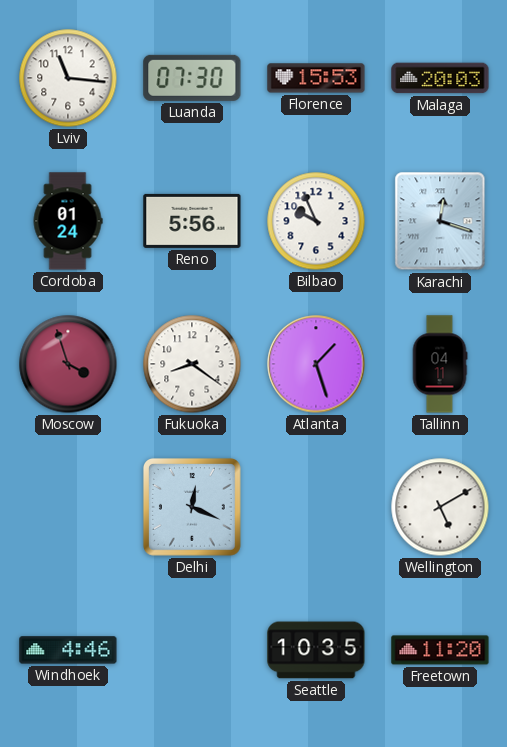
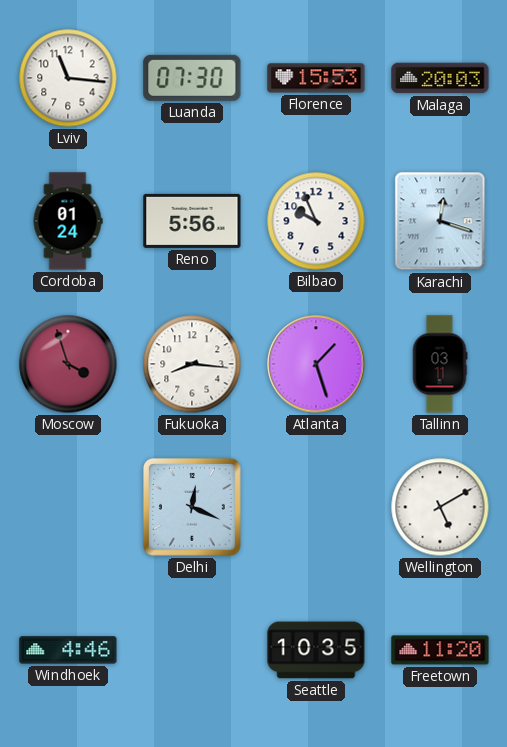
Fukuoka: 8:21 -> 8:16
Tallinn: 04:11 -> 03:11
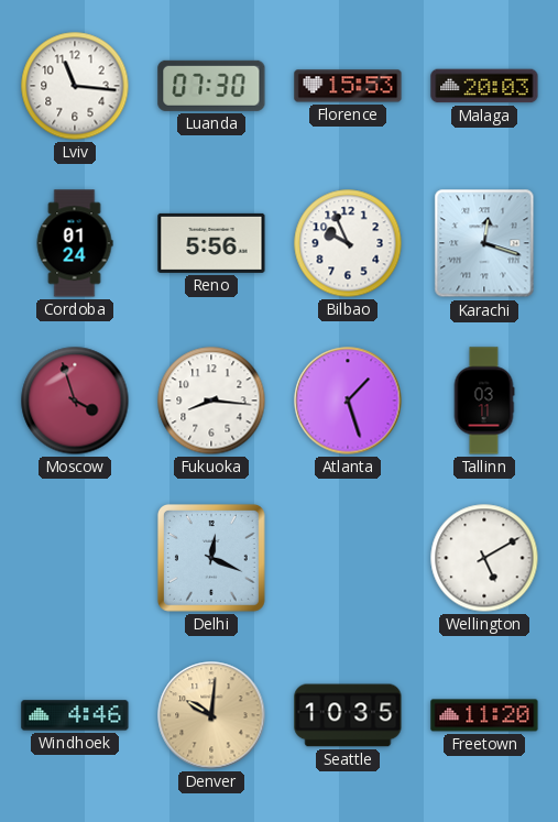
Denver: none -> 10:01
